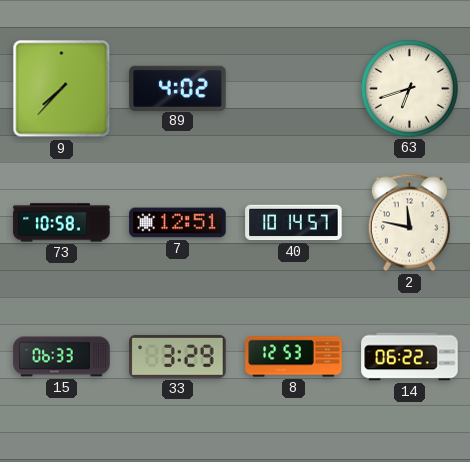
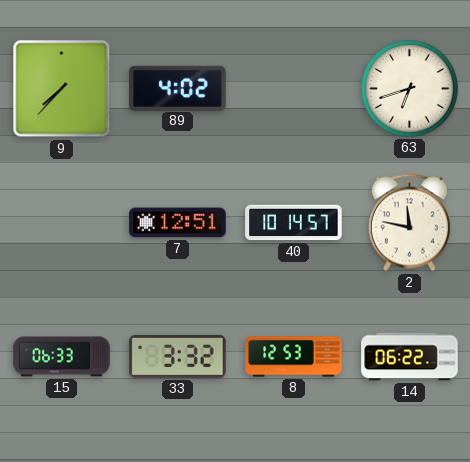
73: 10:58 -> none
33: 3:29 -> 3:32
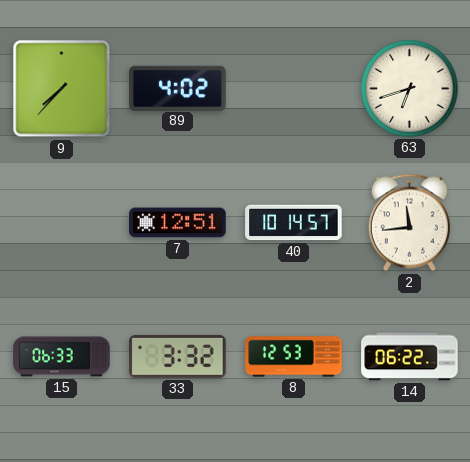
2: 11:47 -> 11:44
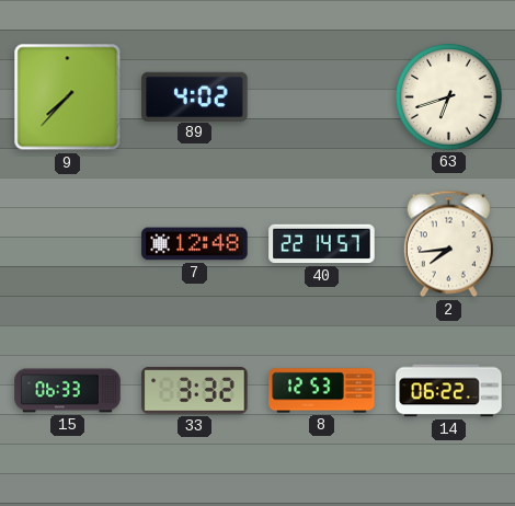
7: 12:51 -> 12:48
40: 10:14 -> 22:14
2: 11:44 -> 7:44
